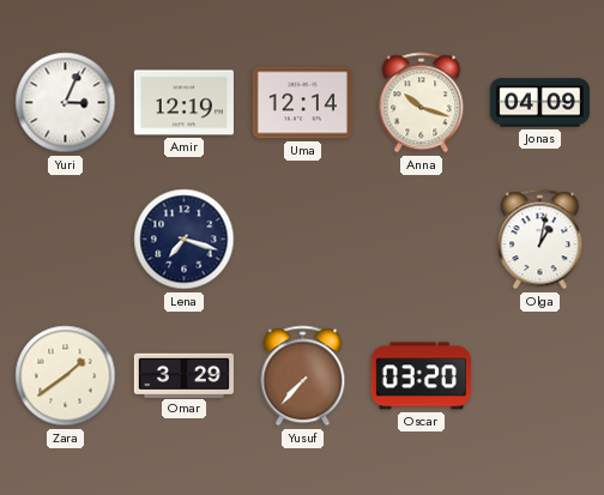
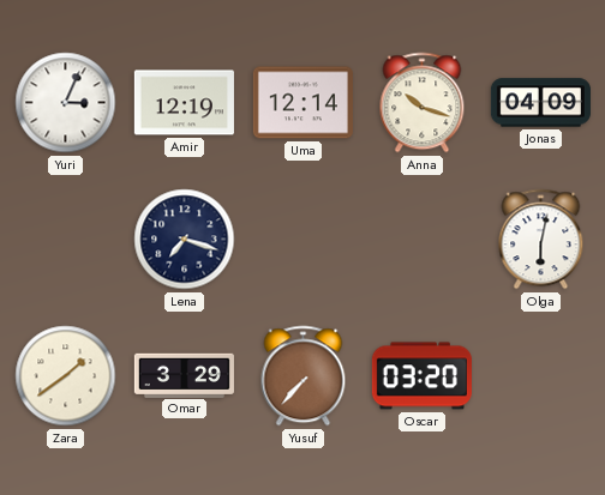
Olga: 1:02 -> 6:02
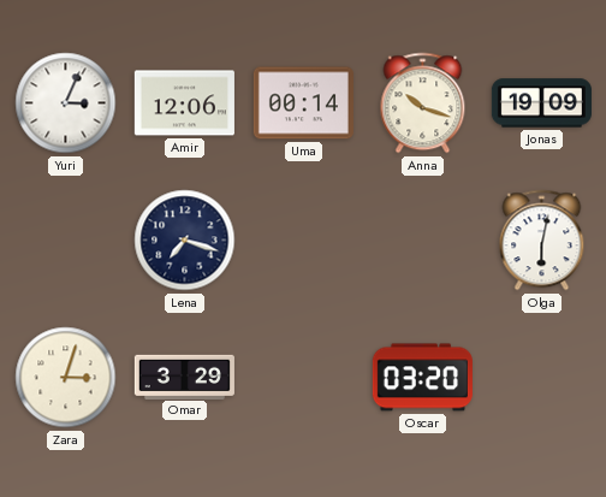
Amir: 12:19 -> 12:06
Uma: 12:14 -> 00:14
Jonas: 04:09 -> 19:09
Zara: 1:39 -> 3:03
Yusuf: 7:37 -> none
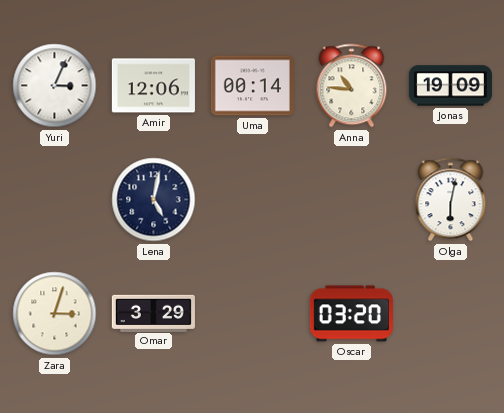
Anna: 10:18 -> 10:46
Lena: 7:18 -> 5:02
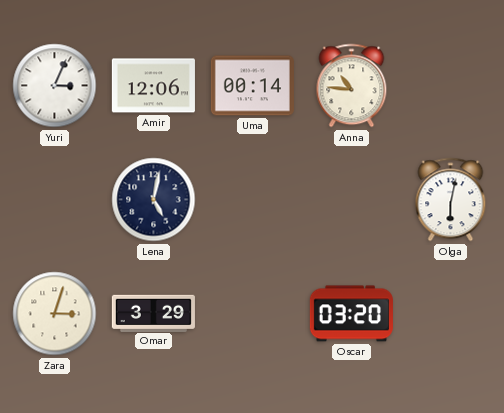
Jonas: 19:09 -> none
